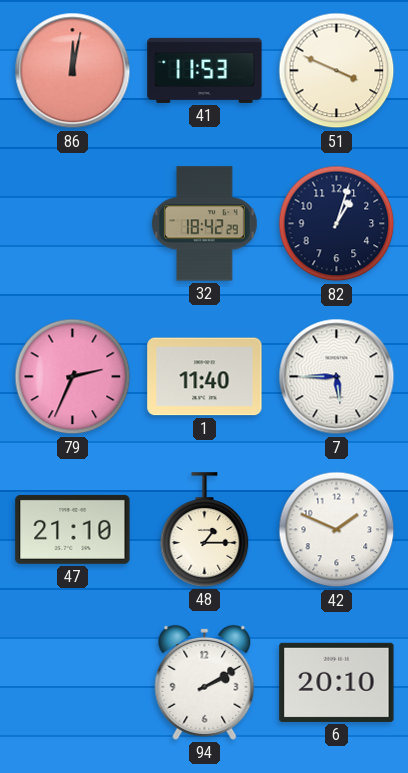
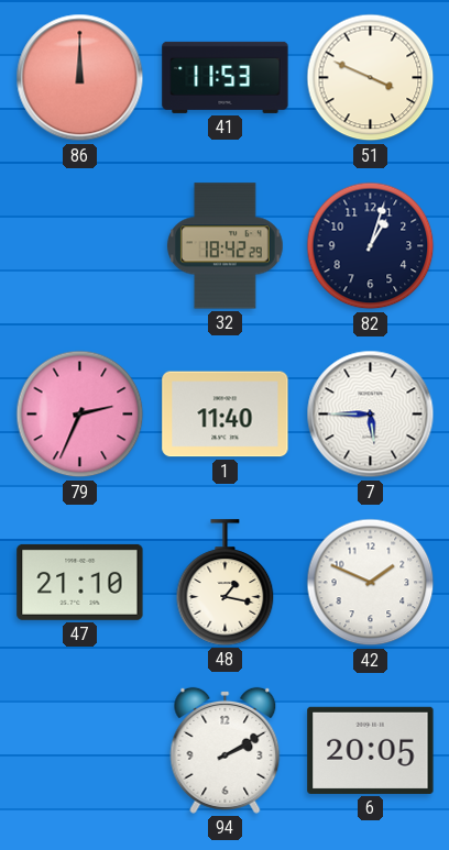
86: 12:02 -> 12:00
48: 1:15 -> 1:17
6: 20:10 -> 20:05
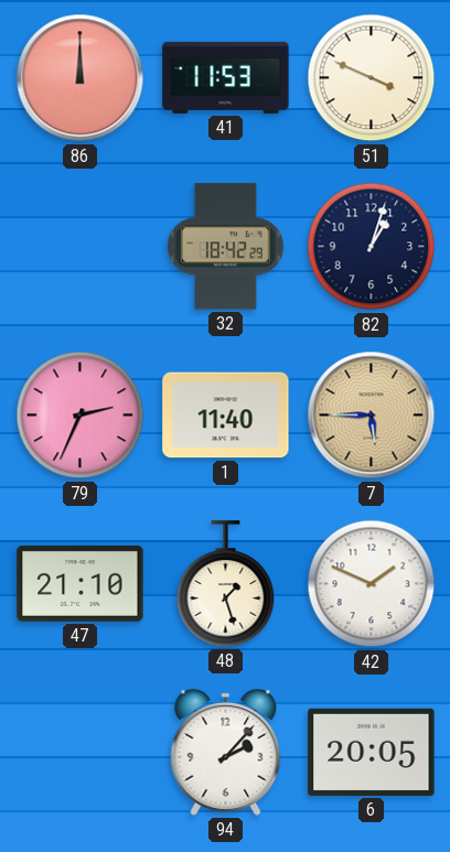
7 dial: white -> champagne
48: 1:17 -> 1:27
94: 2:10 -> 2:07
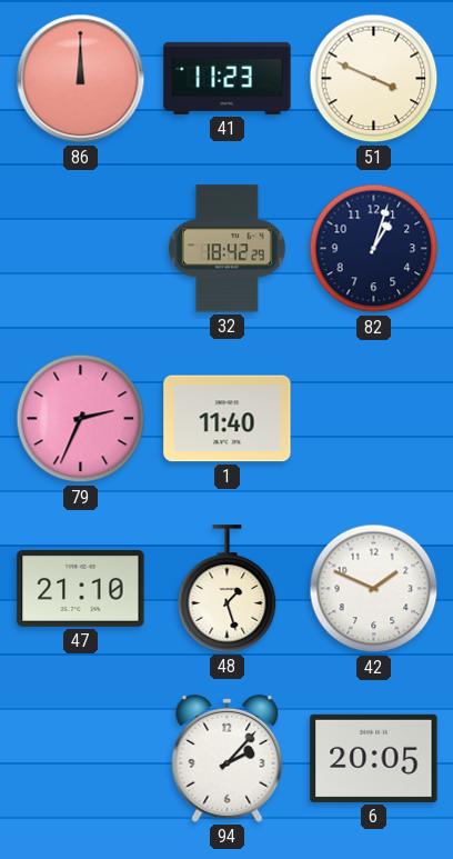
41: 11:53 -> 11:23
7: 5:45 -> none
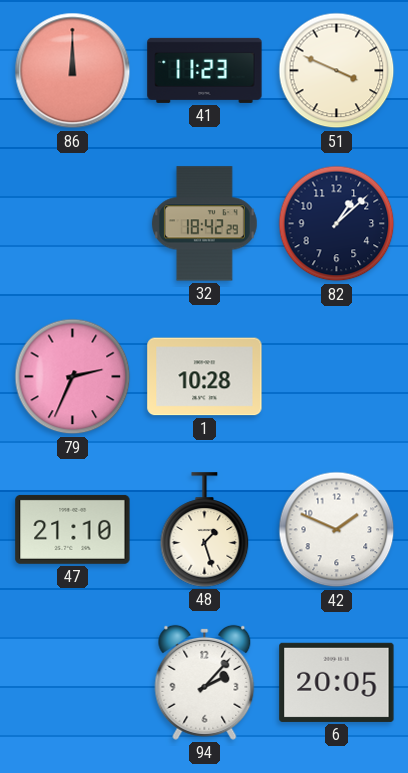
82: 1:03 -> 1:08
1: 11:40 -> 10:28
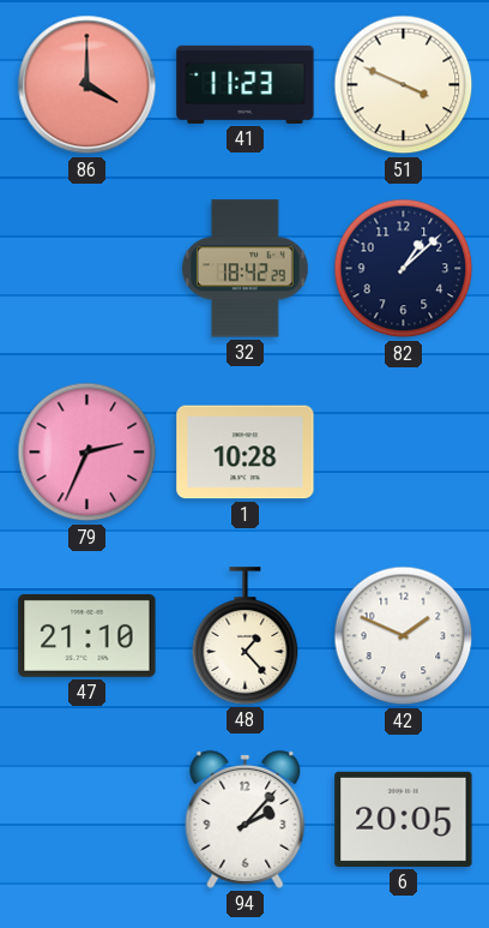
86: 12:00 -> 4:00
48: 1:27 -> 1:23
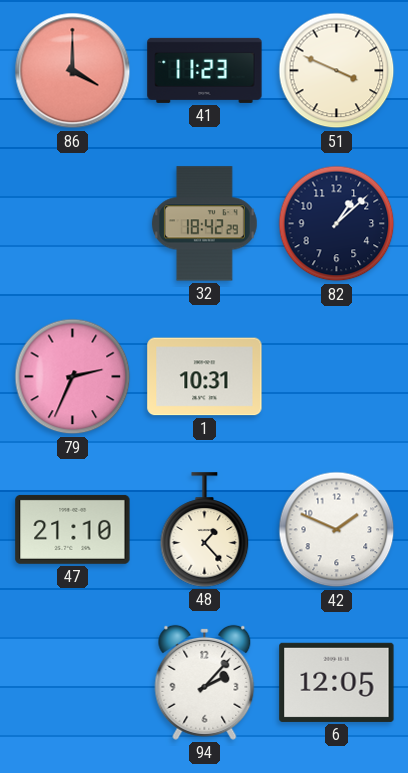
1: 10:28 -> 10:31
6: 20:05 -> 12:05
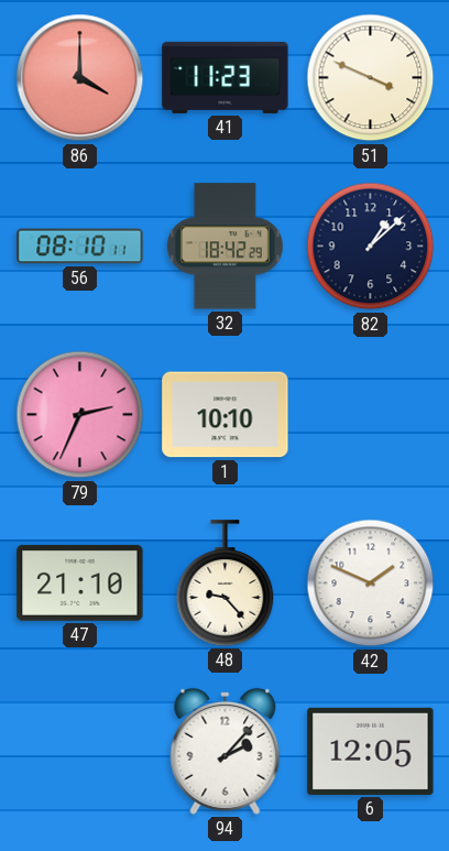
56: none -> 08:10
1: 10:31 -> 10:10
48: 1:23 -> 9:23
